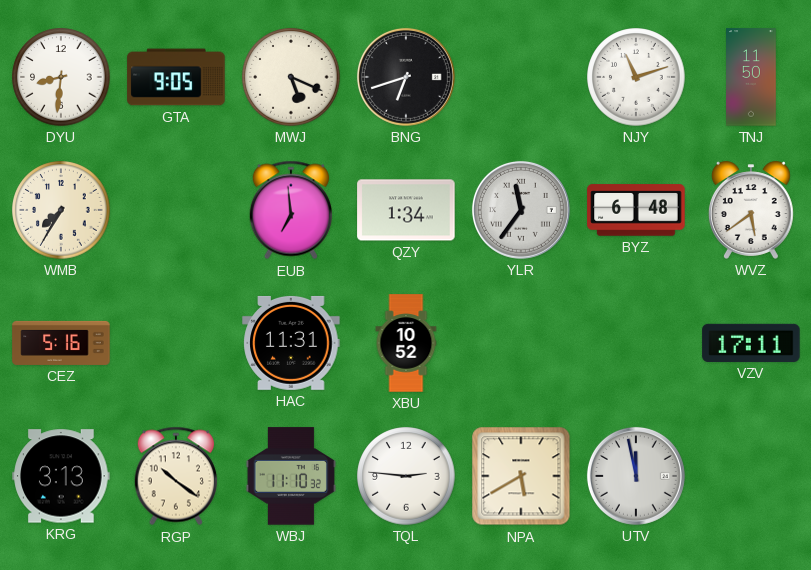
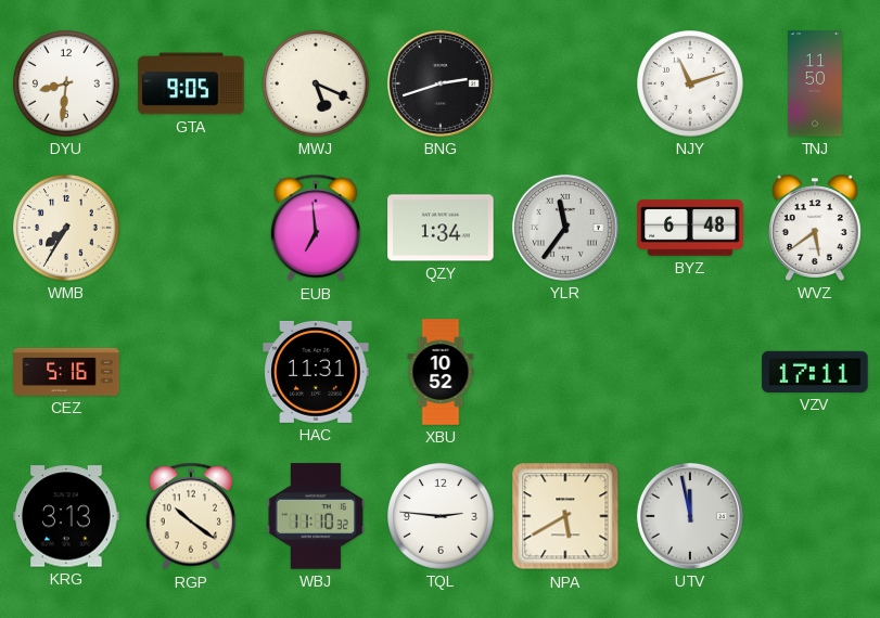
BNG: 6:42 -> 2:42
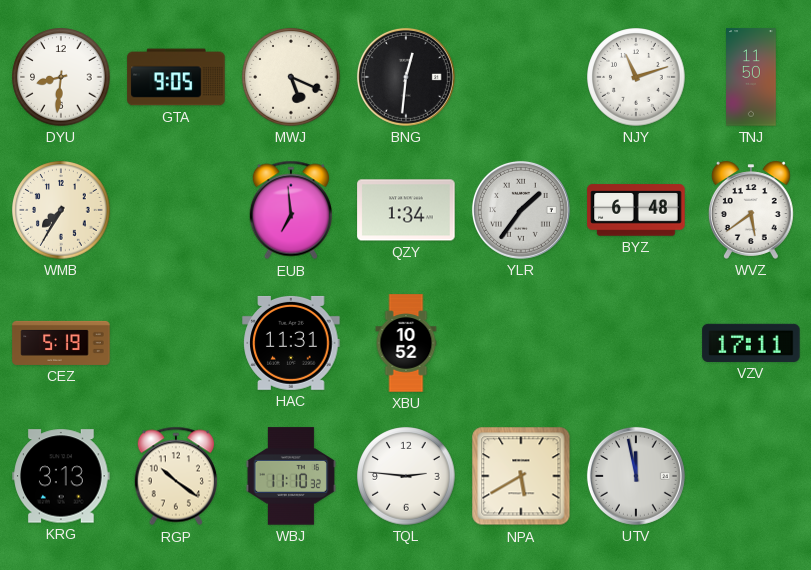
BNG: 2:42 -> 12:31
YLR: 11:36 -> 1:36
CEZ: 5:16 -> 5:19
